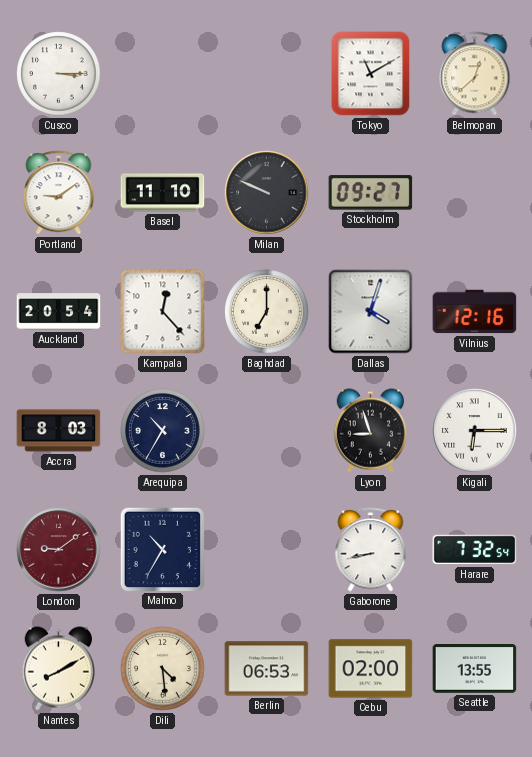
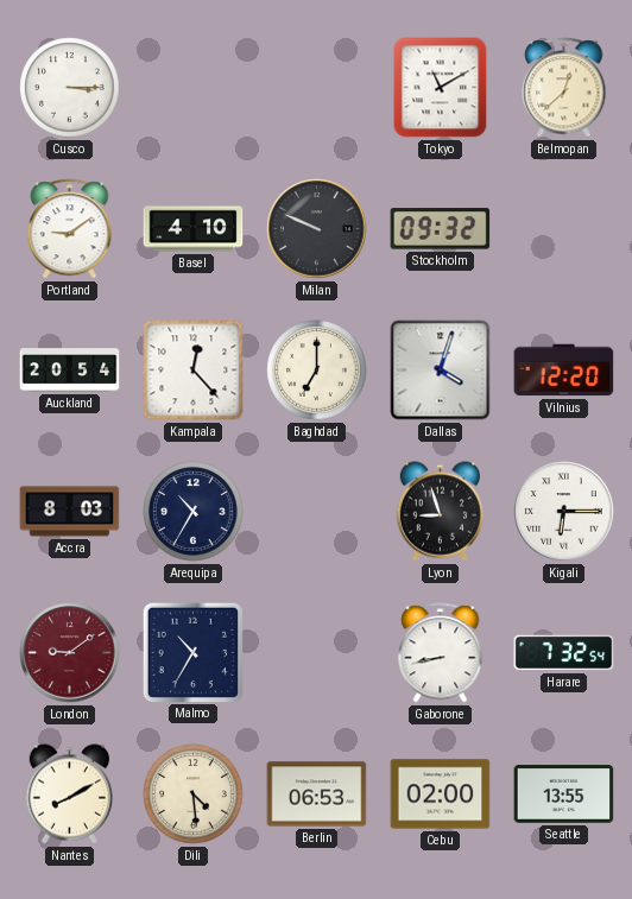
Basel: 11:10 -> 4:10
Stockholm: 09:27 -> 09:32
Vilnius: 12:16 -> 12:20
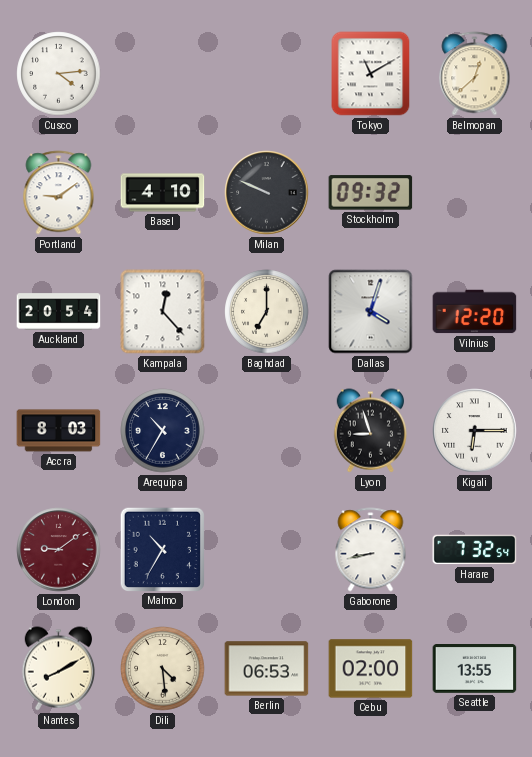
Cusco: 3:15 -> 4:14
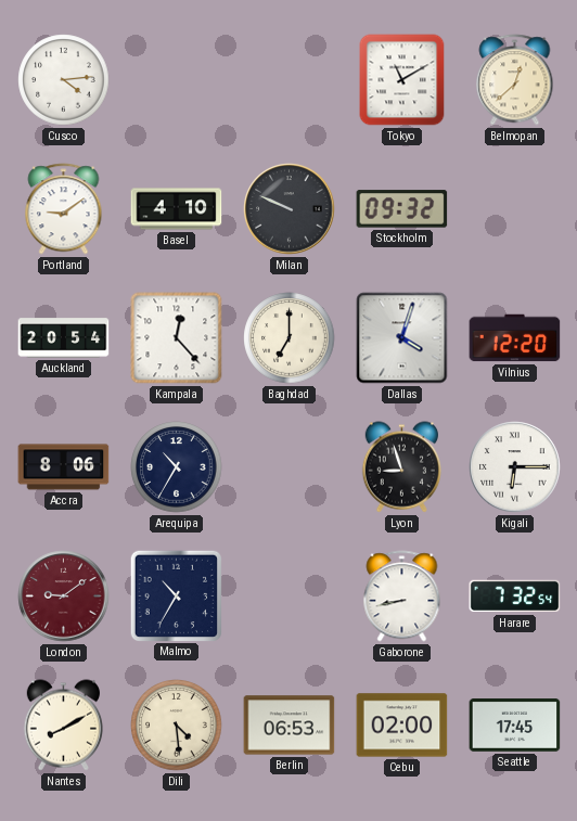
Accra: 8:03 -> 8:06
Seattle: 13:55 -> 17:45
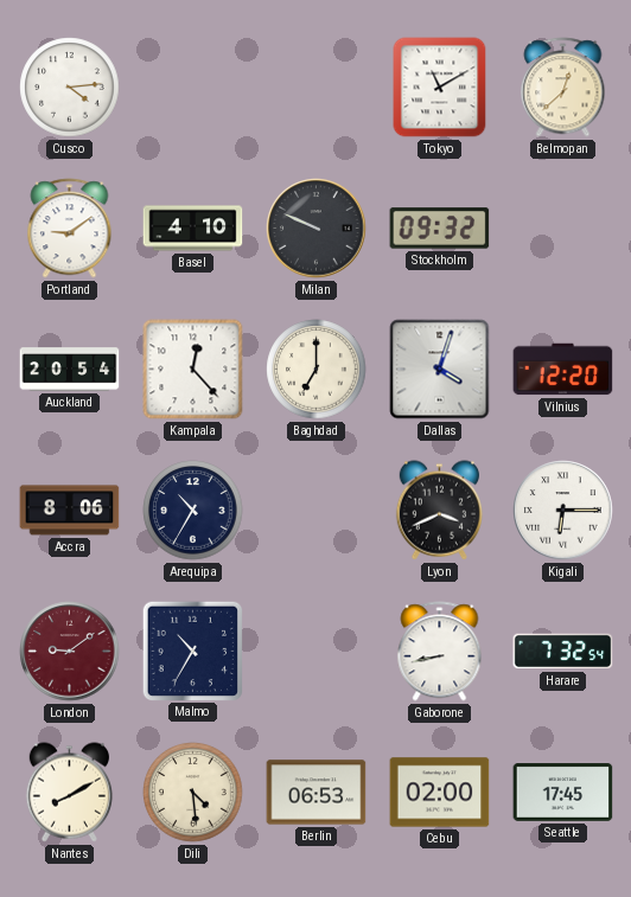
Lyon: 8:57 -> 3:41
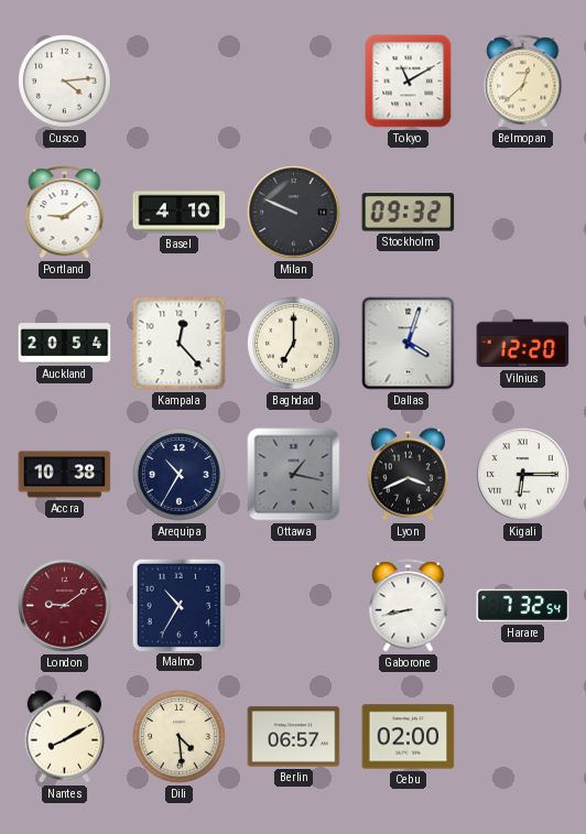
Accra: 8:06 -> 10:38
Ottawa: none -> 1:17
Berlin: 06:53 -> 06:57
Seattle: 17:45 -> none
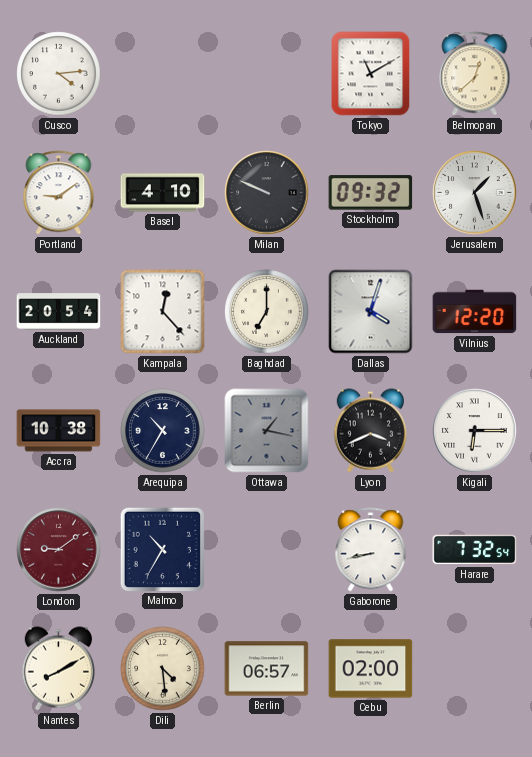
Jerusalem: none -> 1:27
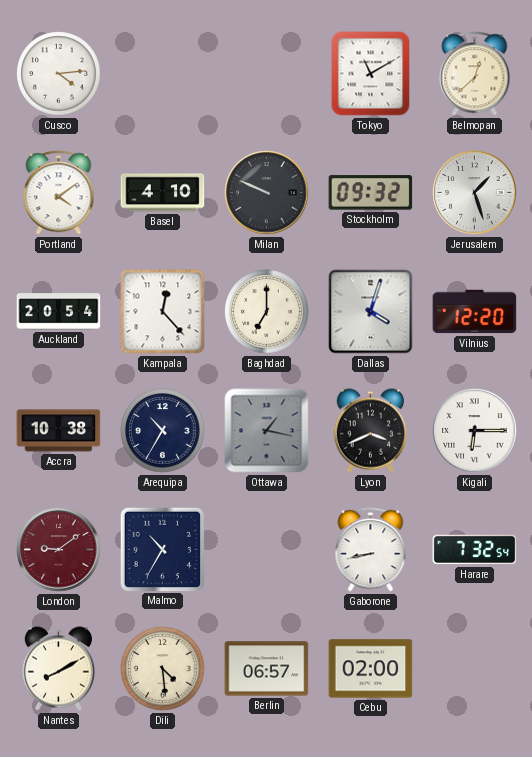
Portland: 9:09 -> 4:09
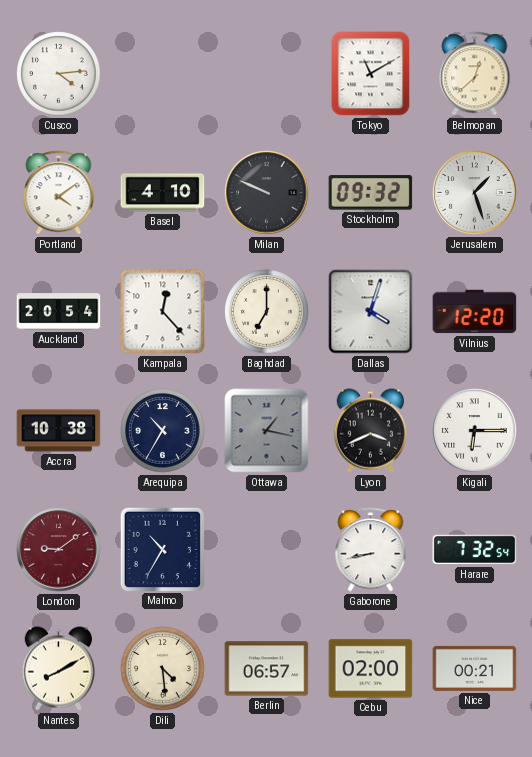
Nice: none -> 00:21
